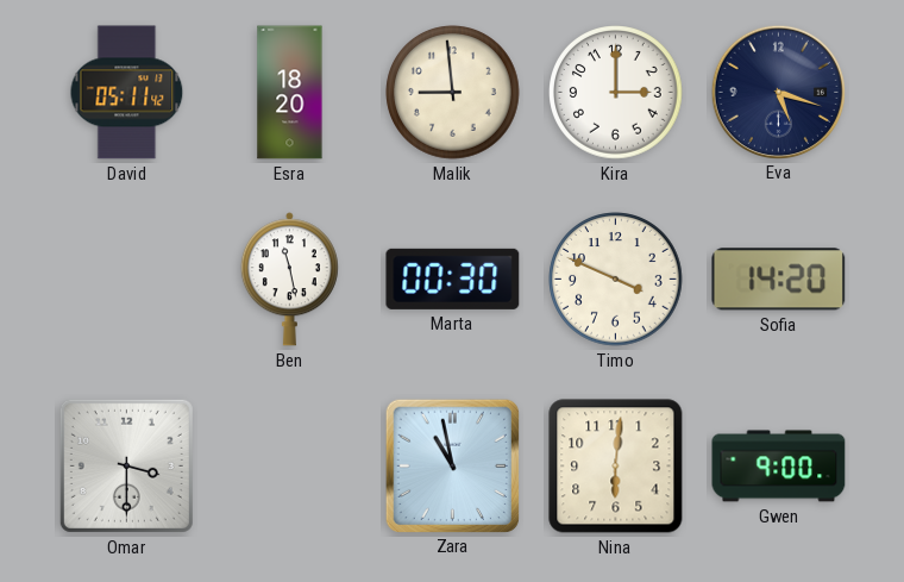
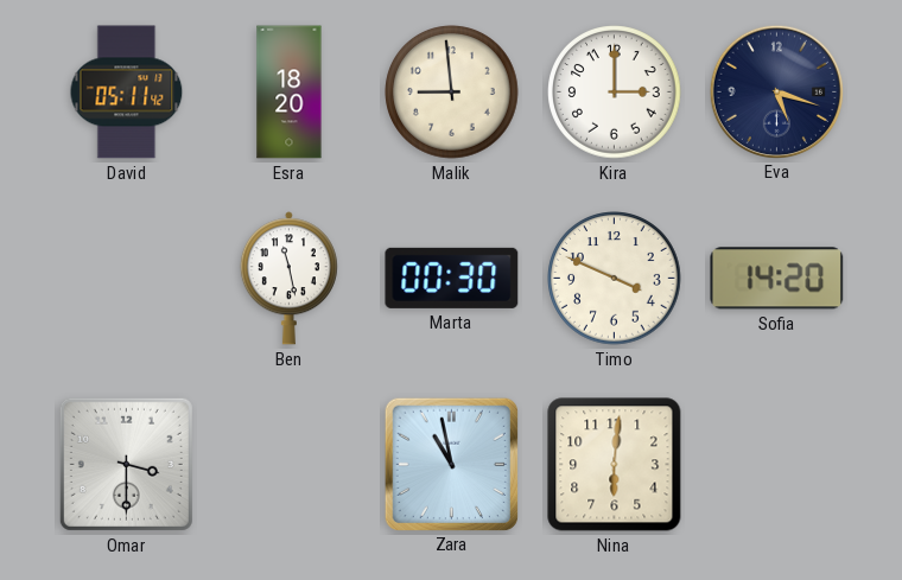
Gwen: 9:00 -> none
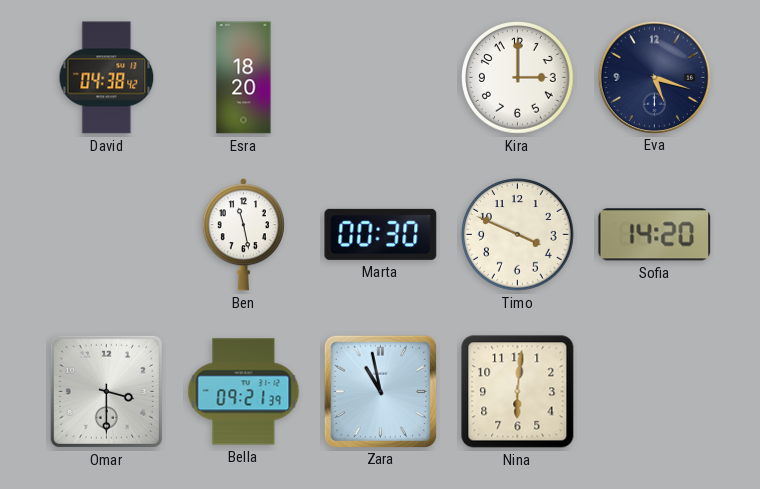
David: 05:11 -> 04:38
Malik: 8:59 -> none
Bella: none -> 09:21
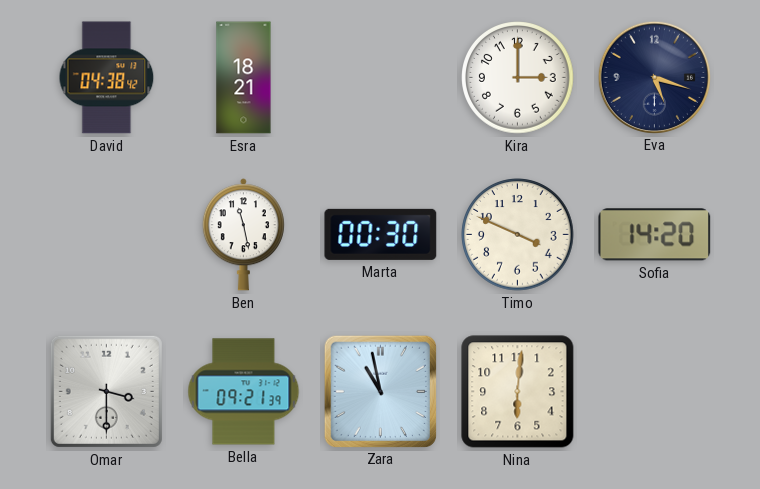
Esra: 18:20 -> 18:21
